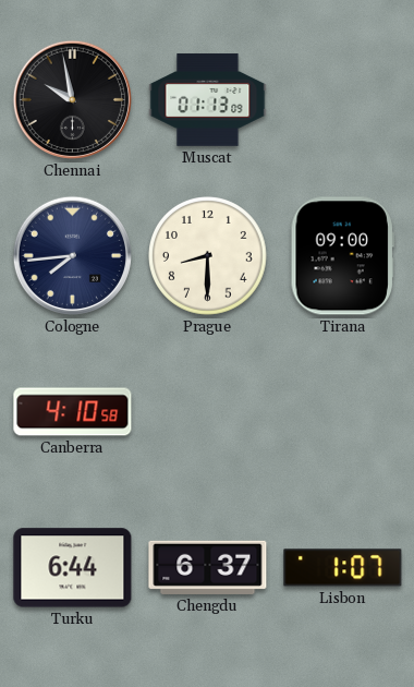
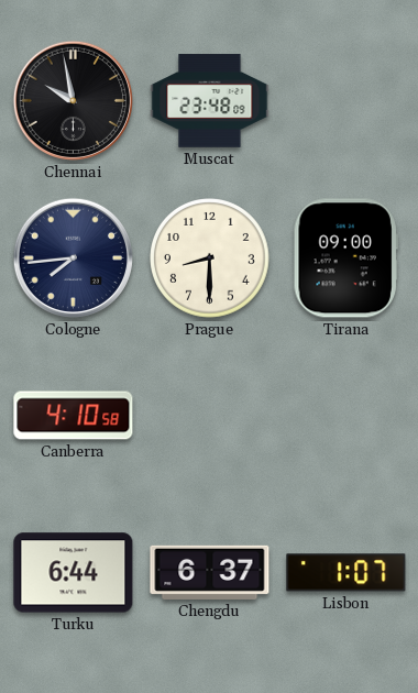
Muscat: 01:13 -> 23:48
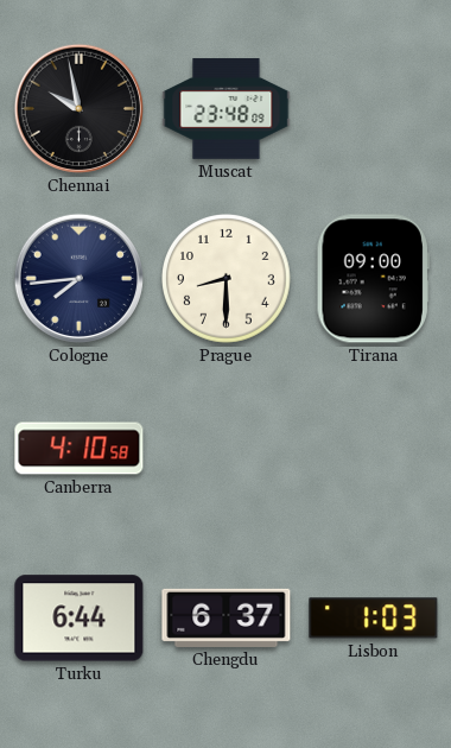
Lisbon: 1:07 -> 1:03
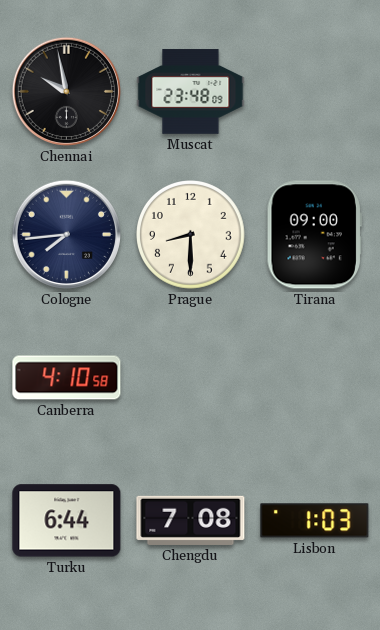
Chengdu: 6:37 -> 7:08
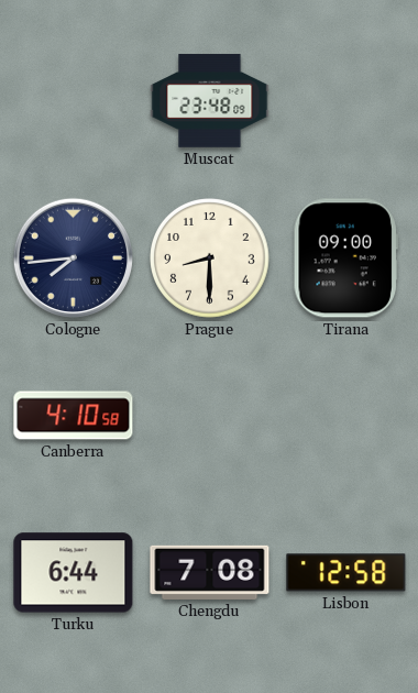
Chennai: 9:58 -> none
Lisbon: 1:03 -> 12:58
